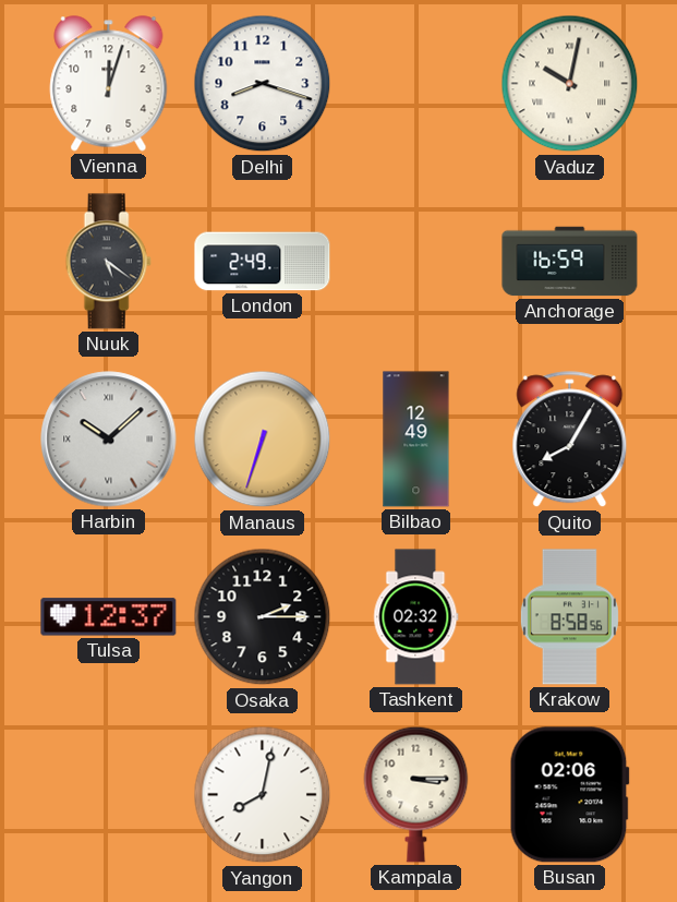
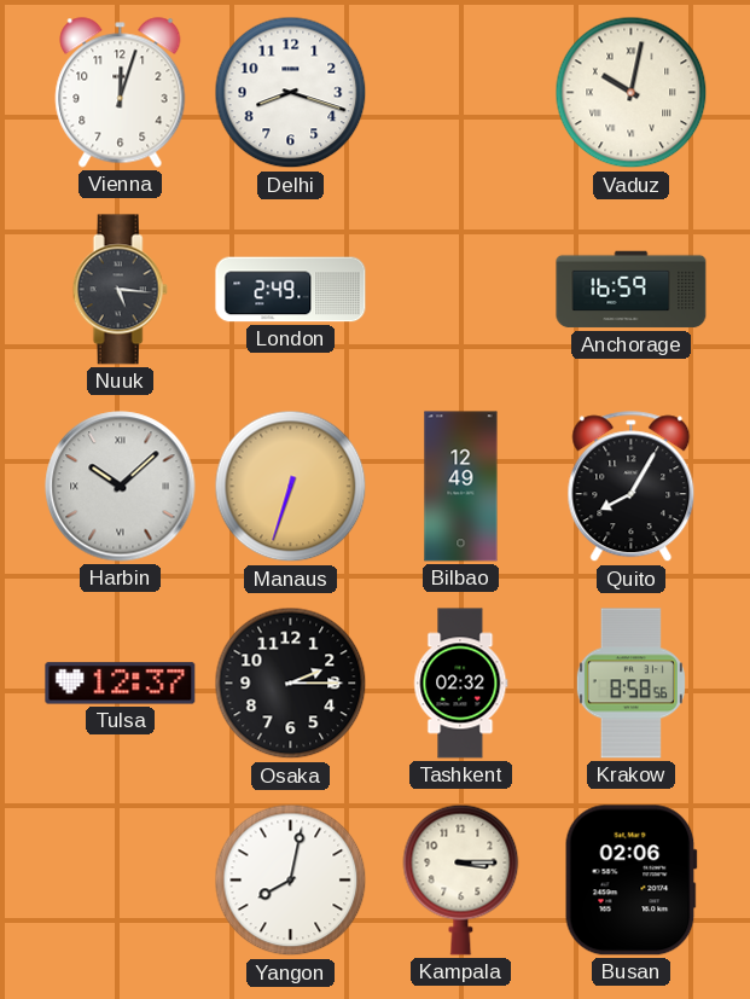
Nuuk: 5:21 -> 5:16
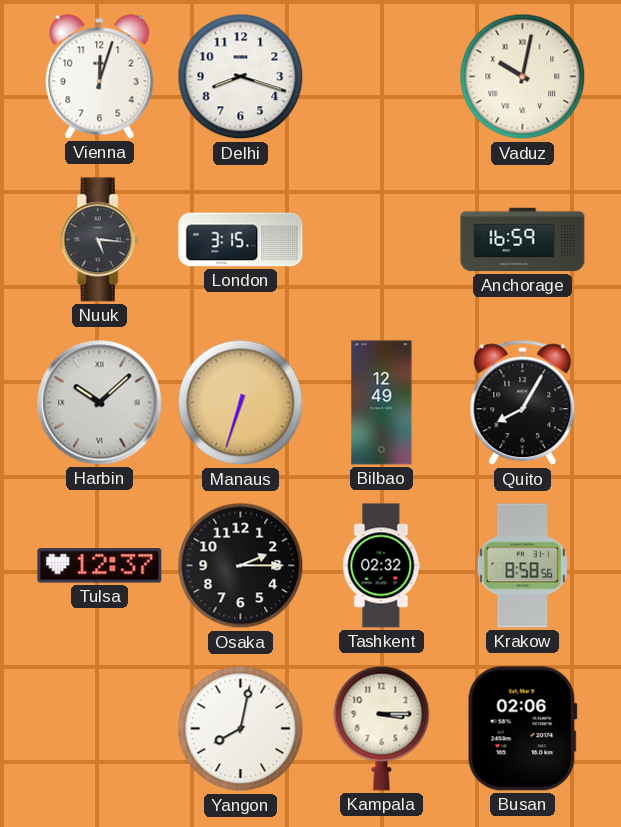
London: 2:49 -> 3:15
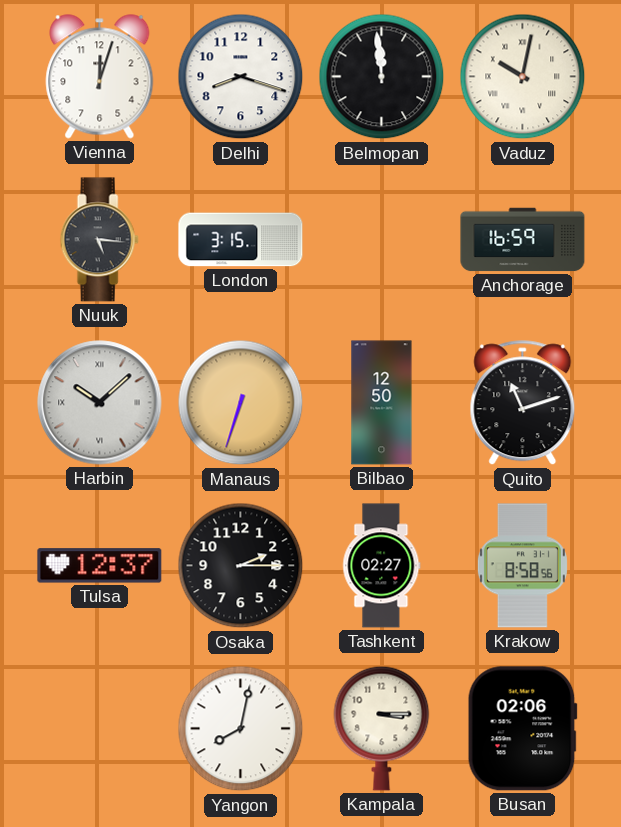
Belmopan: none -> 11:59
Bilbao: 12:49 -> 12:50
Quito: 8:05 -> 11:12
Tashkent: 02:32 -> 02:27
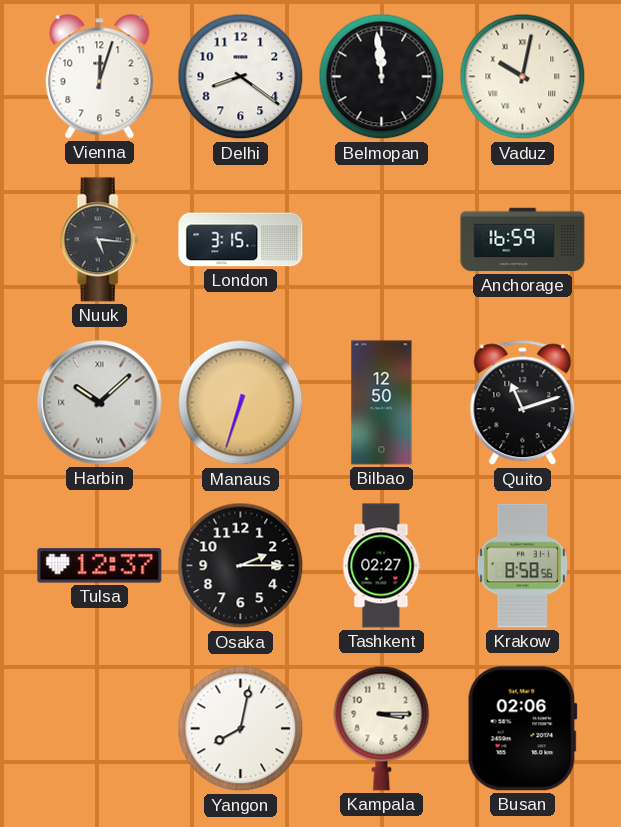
Delhi: 8:18 -> 8:21
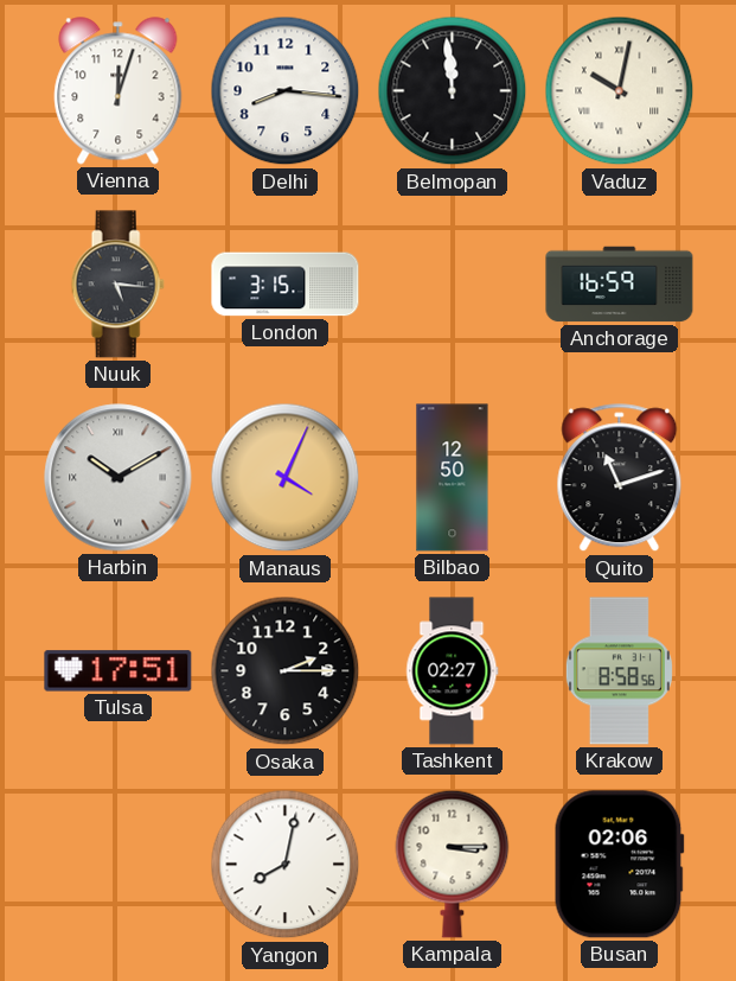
Delhi: 8:21 -> 8:16
Harbin: 10:08 -> 10:10
Manaus: 6:33 -> 4:04
Tulsa: 12:37 -> 17:51
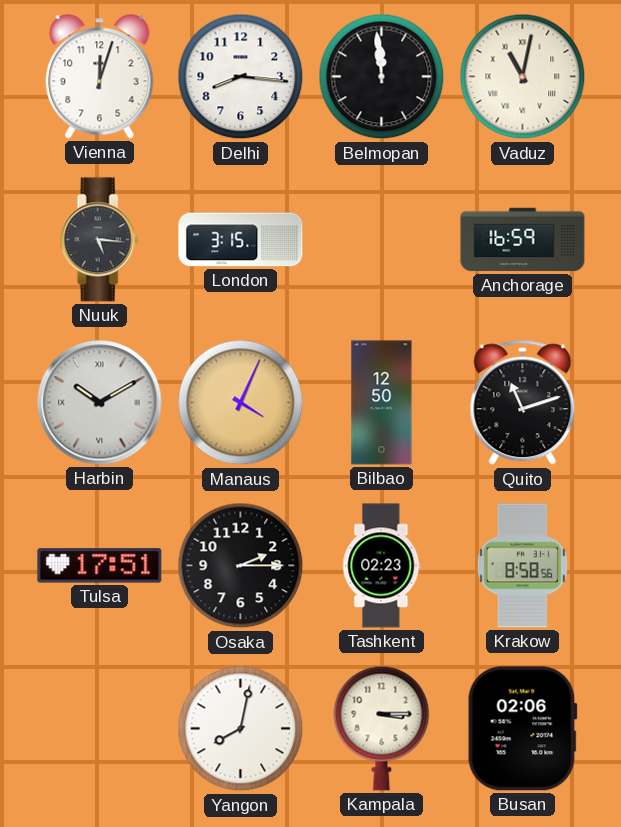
Vaduz: 10:02 -> 11:02
Tashkent: 02:27 -> 02:23
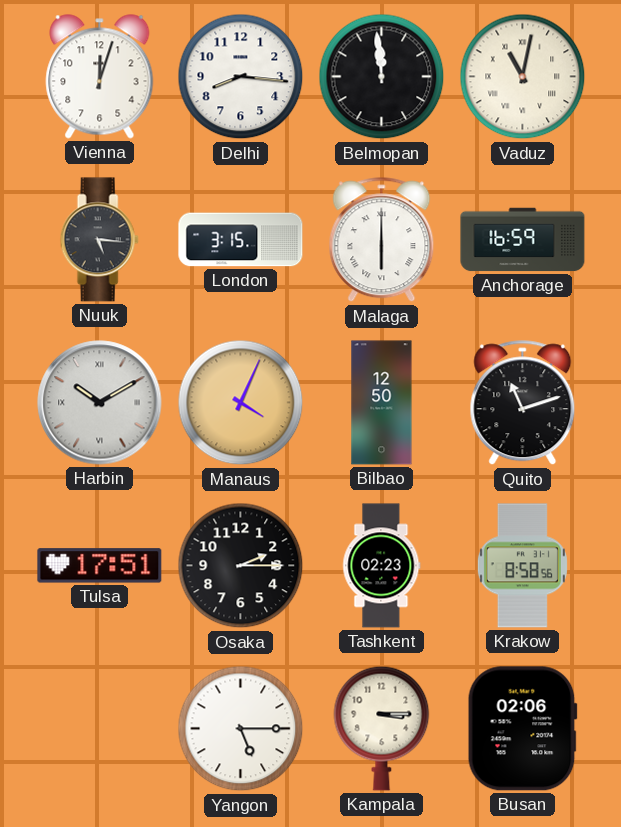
Malaga: none -> 6:00
Yangon: 8:02 -> 5:15
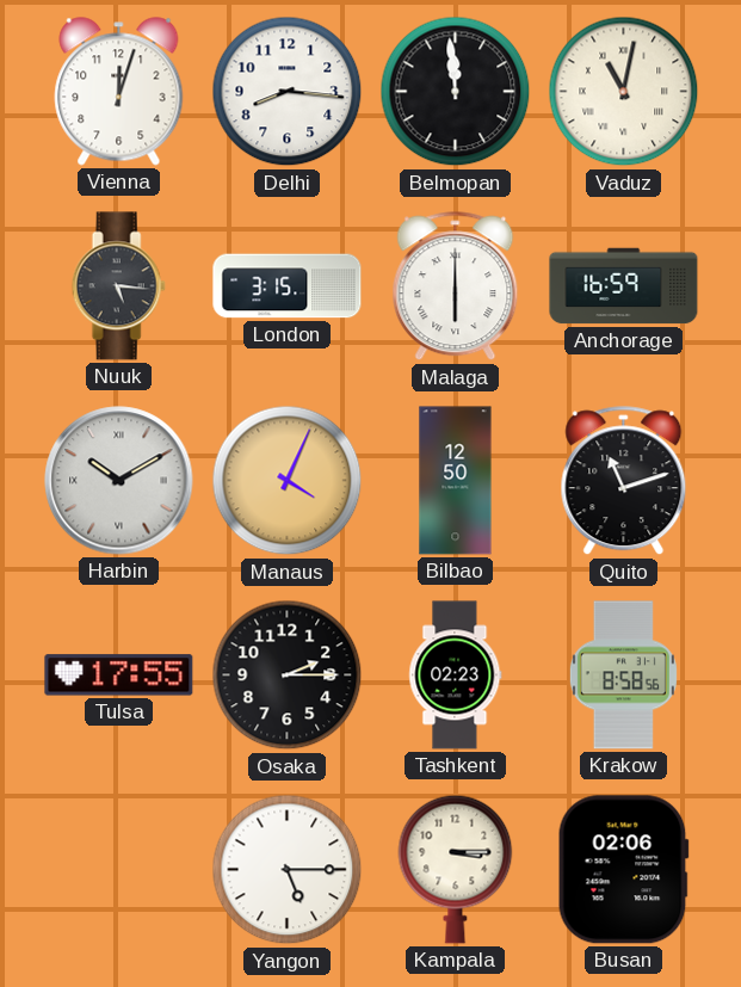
Tulsa: 17:51 -> 17:55
